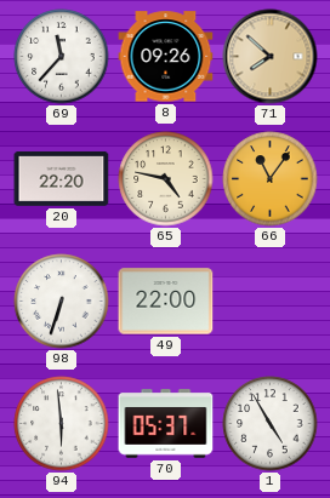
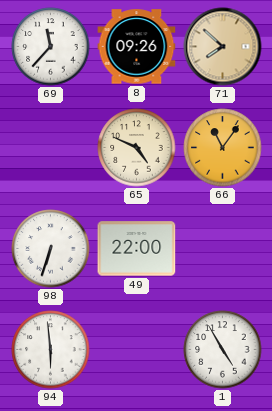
20: 22:20 -> none
65: 4:47 -> 4:49
70: 05:37 -> none
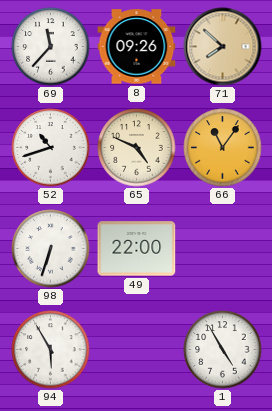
52: none -> 10:42
94: 5:59 -> 5:55
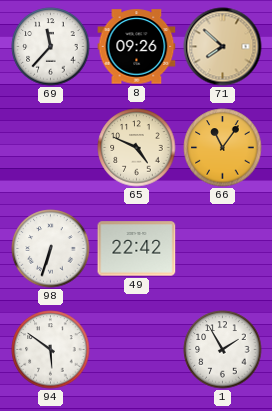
52: 10:42 -> none
49: 22:00 -> 22:42
94: 5:55 -> 5:51
1: 4:55 -> 1:55
